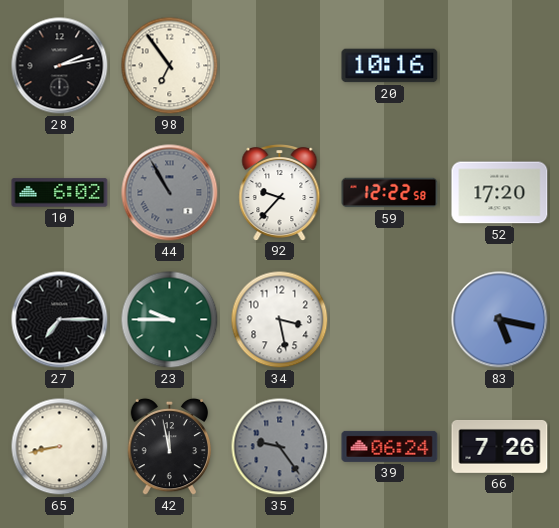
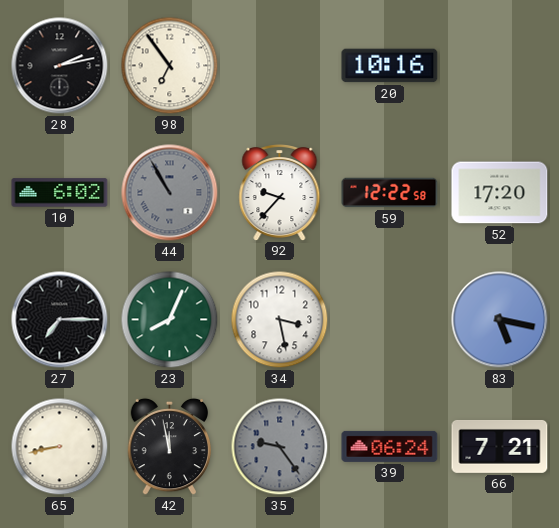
23: 9:45 -> 8:04
66: 7:26 -> 7:21
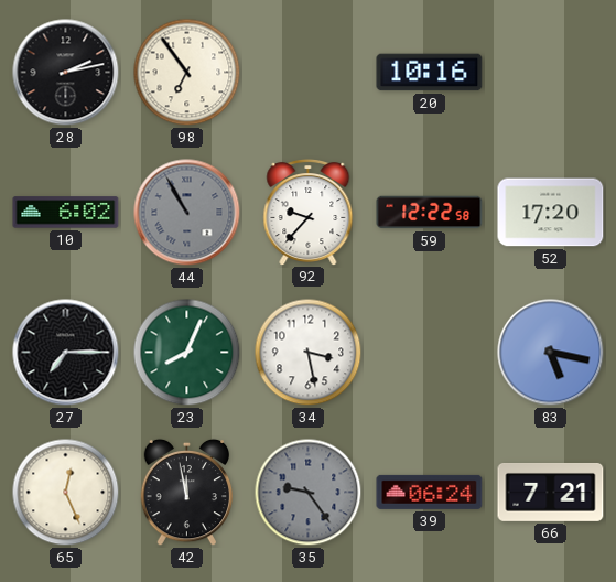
65: 8:43 -> 12:26
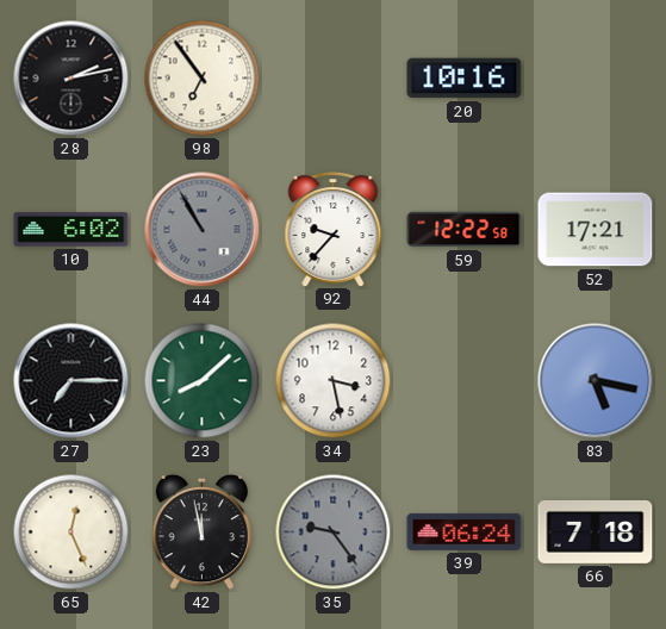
52: 17:20 -> 17:21
23: 8:04 -> 8:08
66: 7:21 -> 7:18
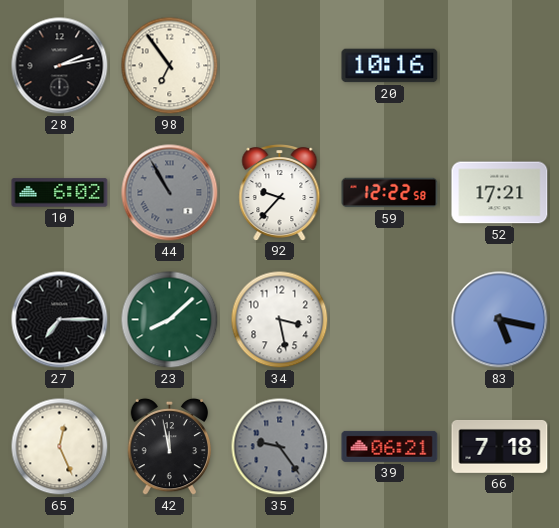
39: 06:24 -> 06:21
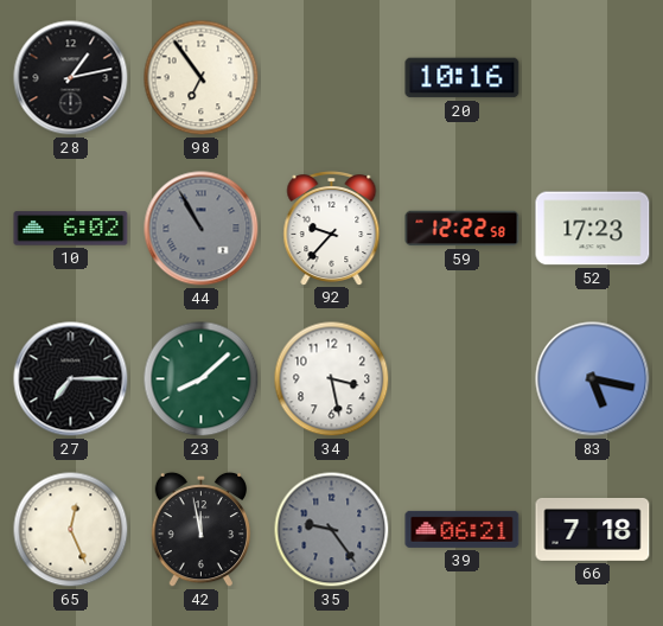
28: 2:13 -> 1:13
52: 17:21 -> 17:23
